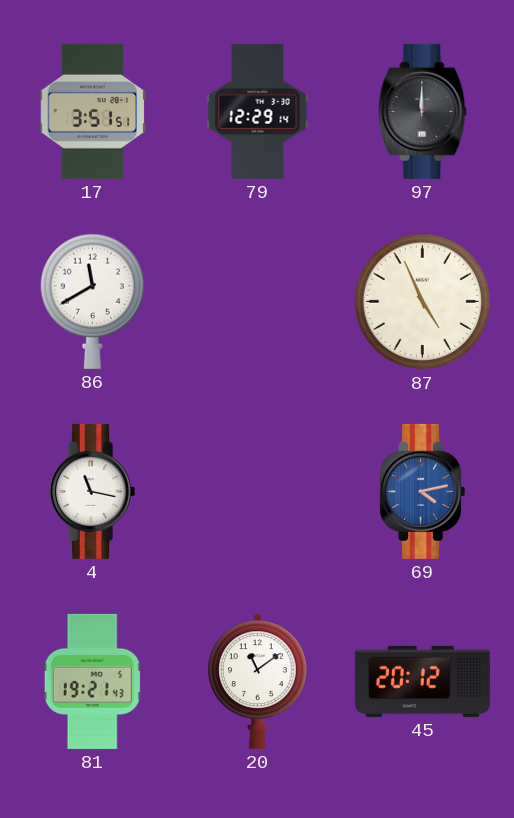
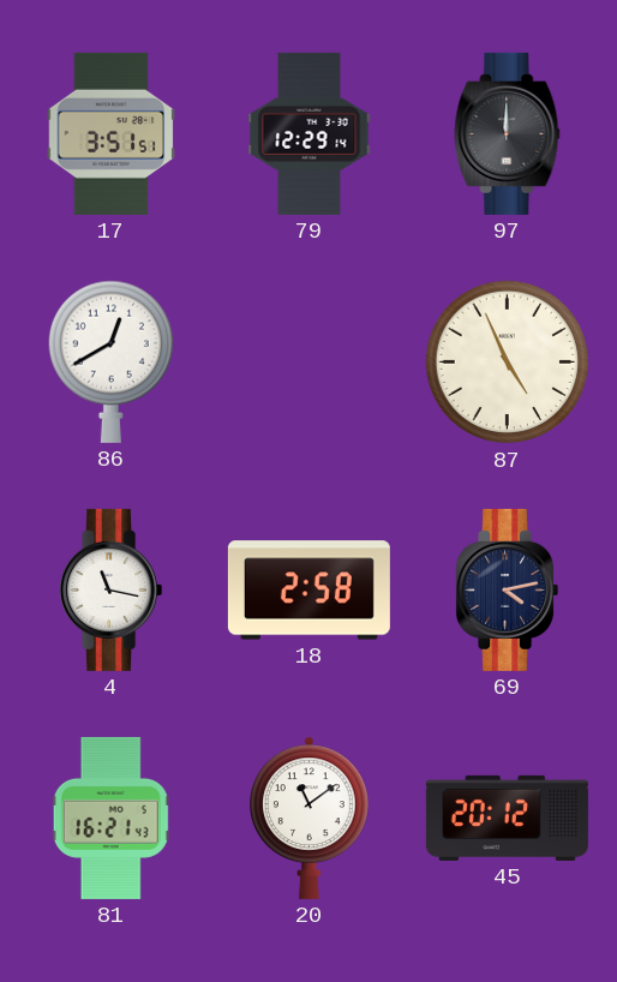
86: 11:40 -> 12:40
18: none -> 2:58
69 dial: blue -> navy
81: 19:21 -> 16:21
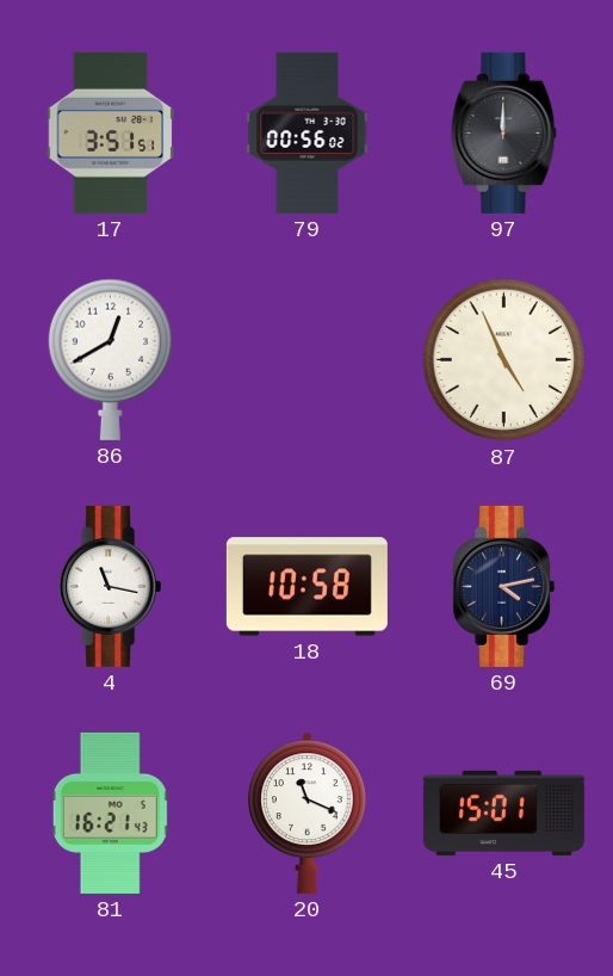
79: 12:29 -> 00:56
18: 2:58 -> 10:58
20: 11:09 -> 11:19
45: 20:12 -> 15:01
